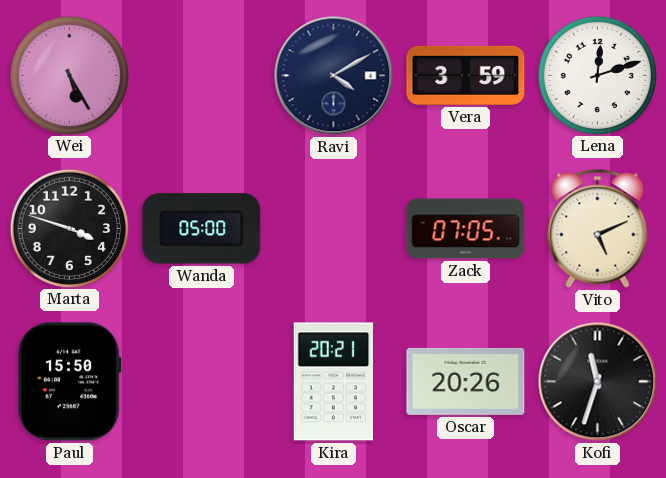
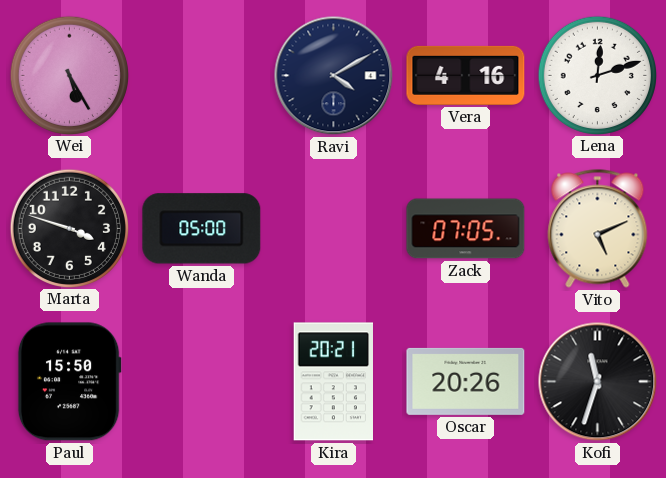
Vera: 3:59 -> 4:16
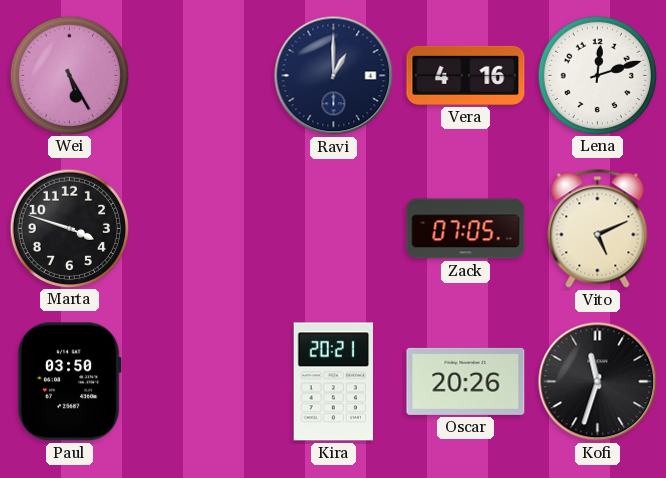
Ravi: 4:10 -> 1:00
Wanda: 05:00 -> none
Paul: 15:50 -> 03:50
